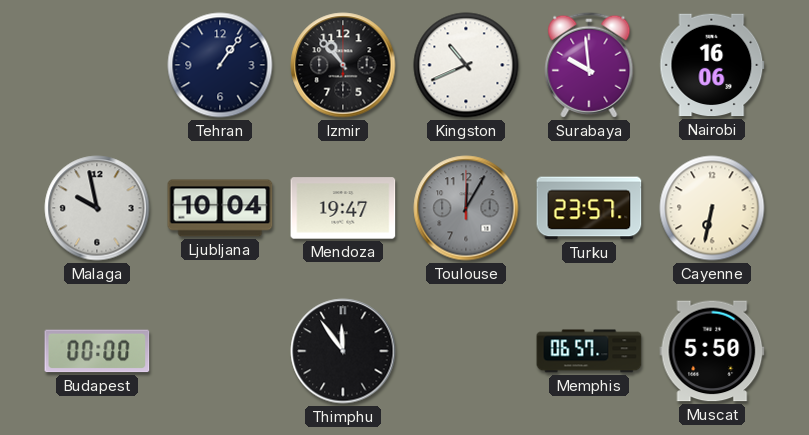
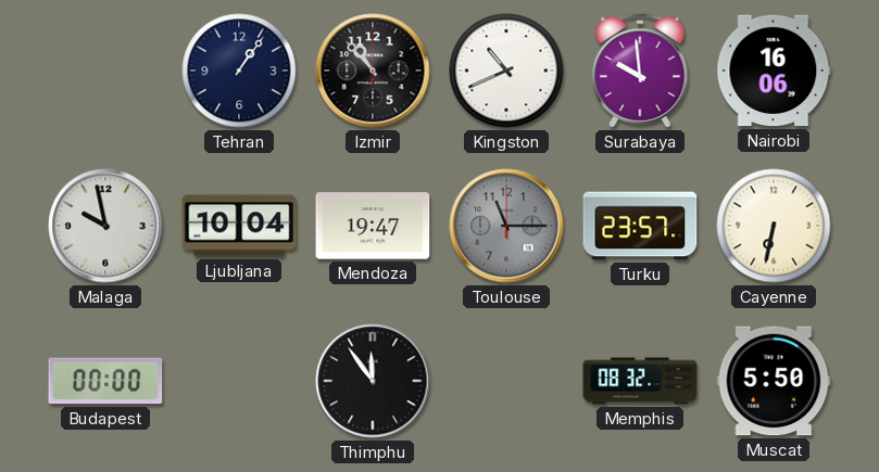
Toulouse: 12:05 -> 11:15
Memphis: 06:57 -> 08:32
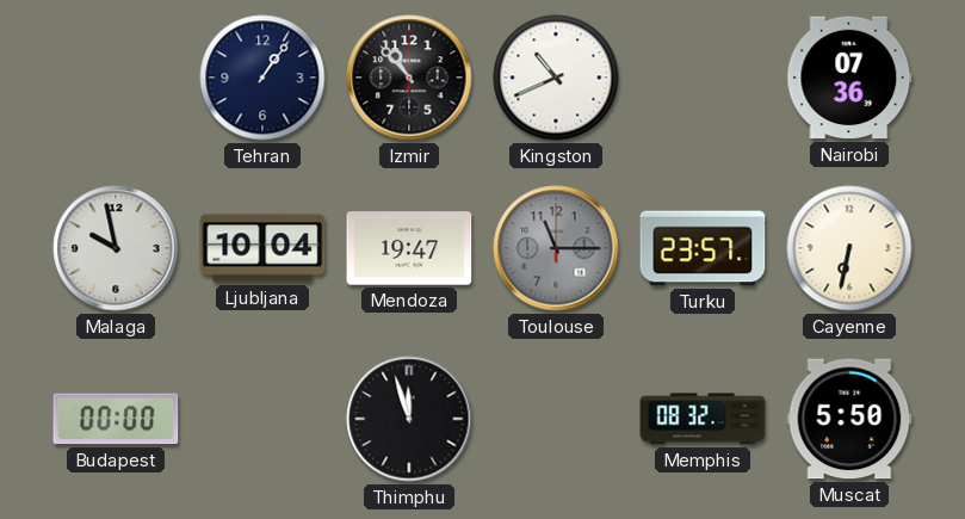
Surabaya: 9:59 -> none
Nairobi: 16:06 -> 07:36
Thimphu: 11:54 -> 11:57
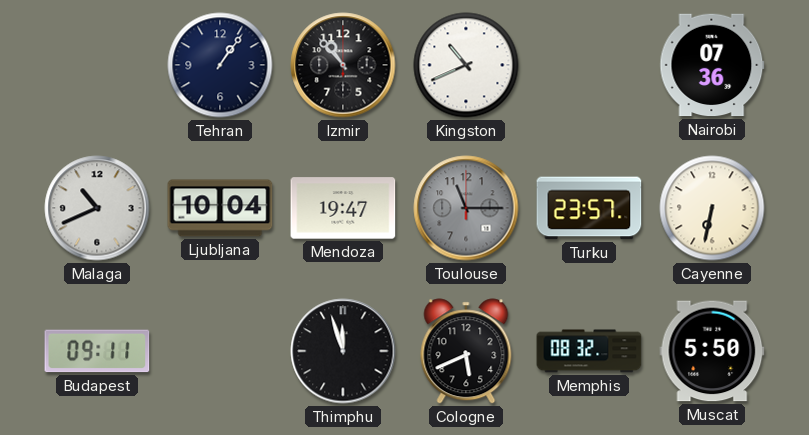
Malaga: 9:58 -> 10:41
Budapest: 00:00 -> 09:11
Cologne: none -> 5:41
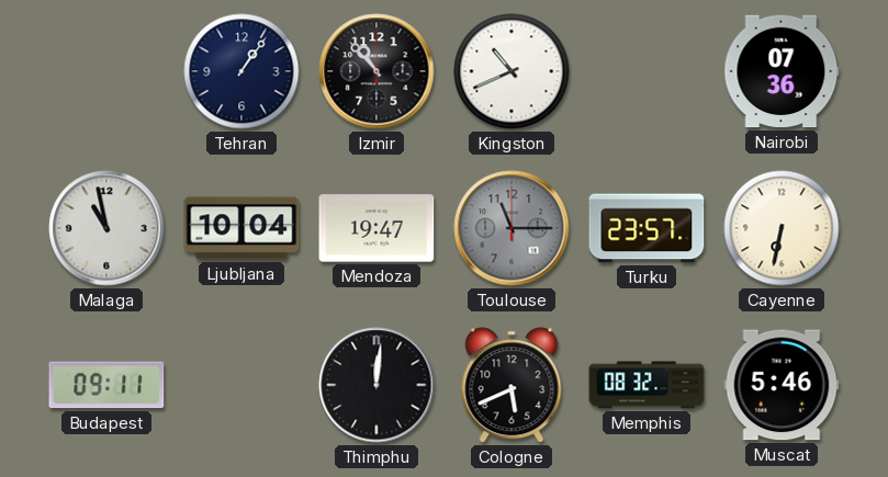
Malaga: 10:41 -> 10:58
Thimphu: 11:57 -> 12:01
Muscat: 5:50 -> 5:46
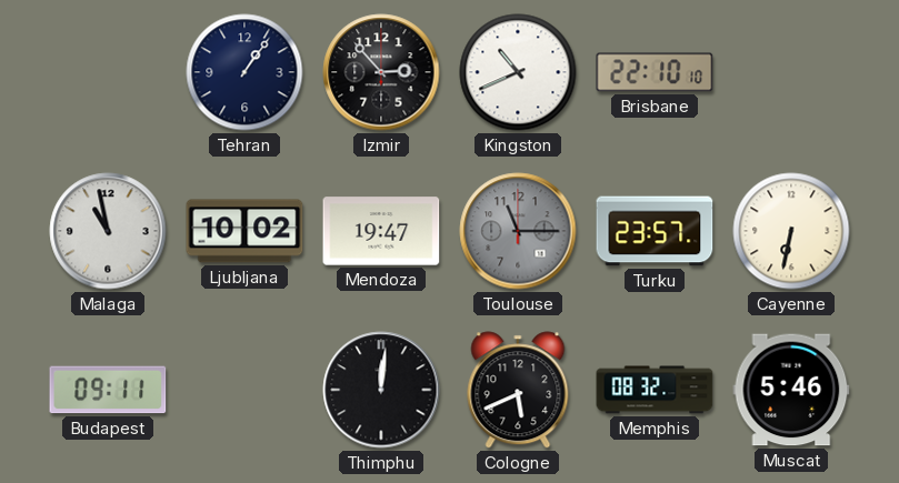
Izmir: 10:53 -> 2:53
Brisbane: none -> 22:10
Nairobi: 07:36 -> none
Ljubljana: 10:04 -> 10:02
